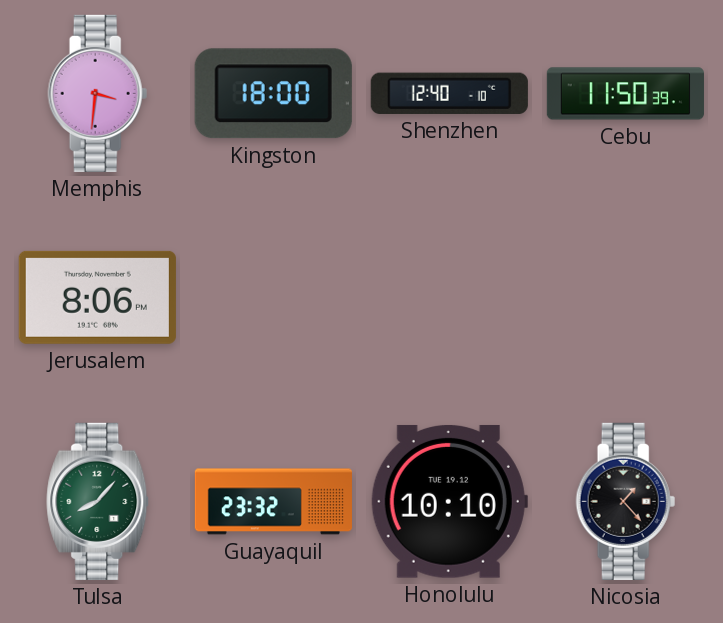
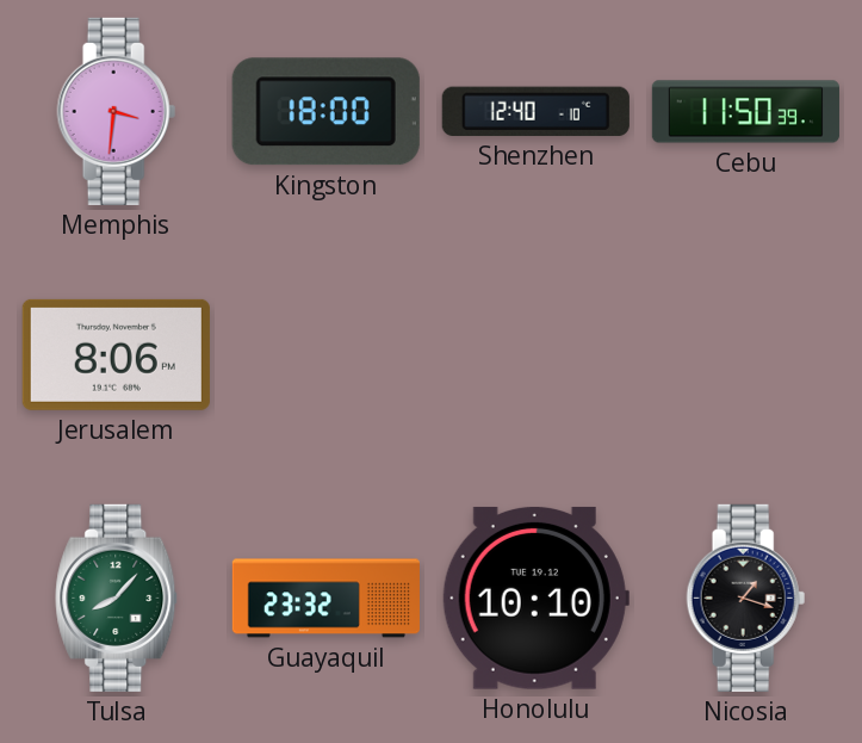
Nicosia: 1:23 -> 1:18
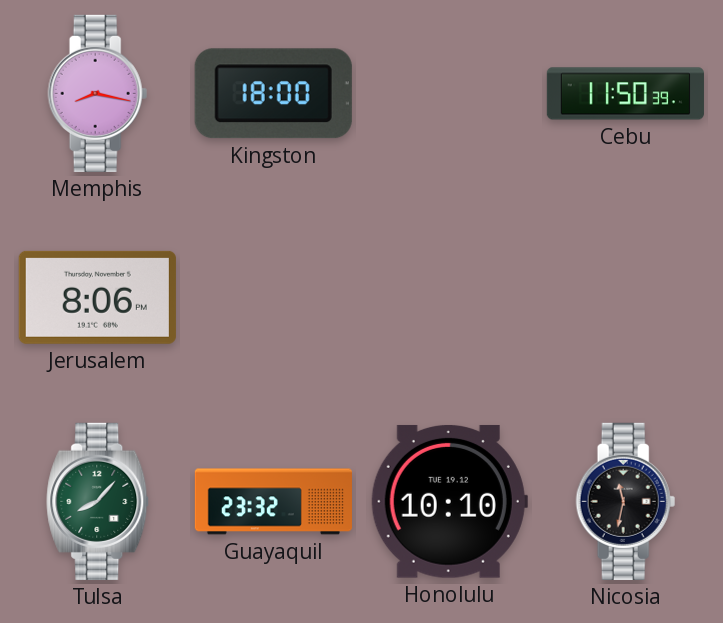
Memphis: 3:31 -> 8:17
Shenzhen: 12:40 -> none
Nicosia: 1:18 -> 11:32
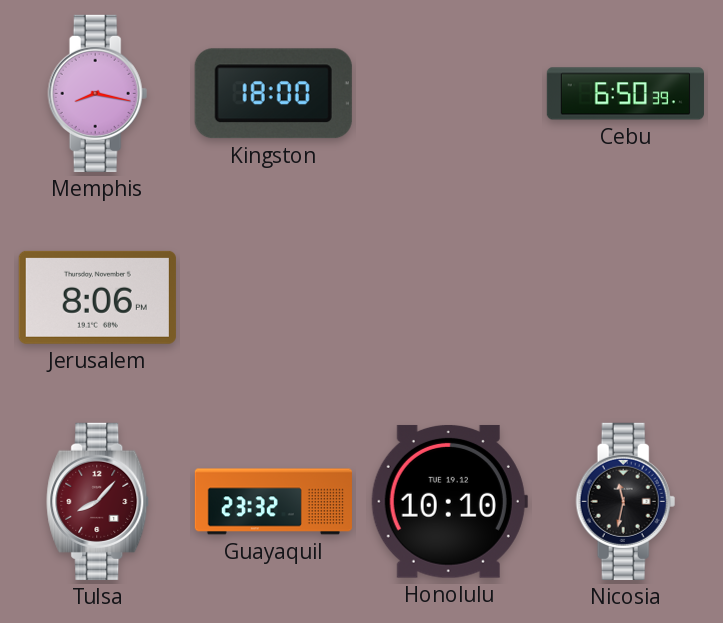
Cebu: 11:50 -> 6:50
Tulsa dial: green -> burgundy
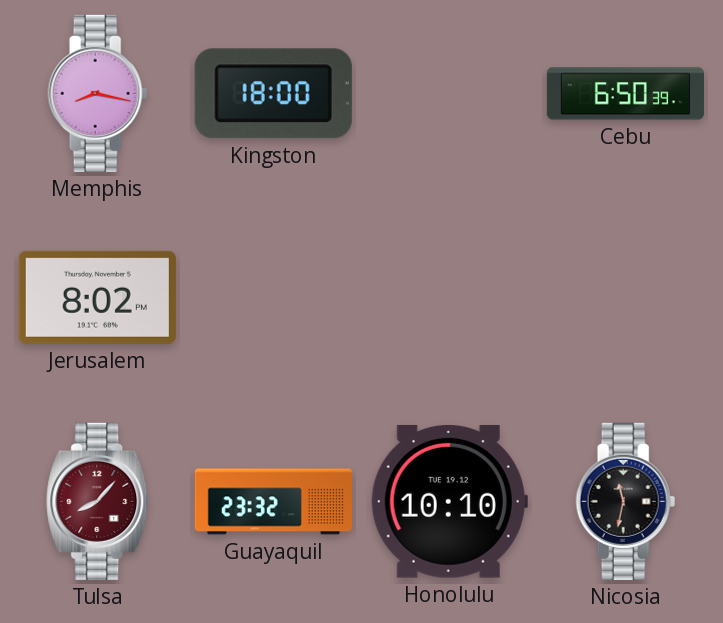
Jerusalem: 8:06 -> 8:02
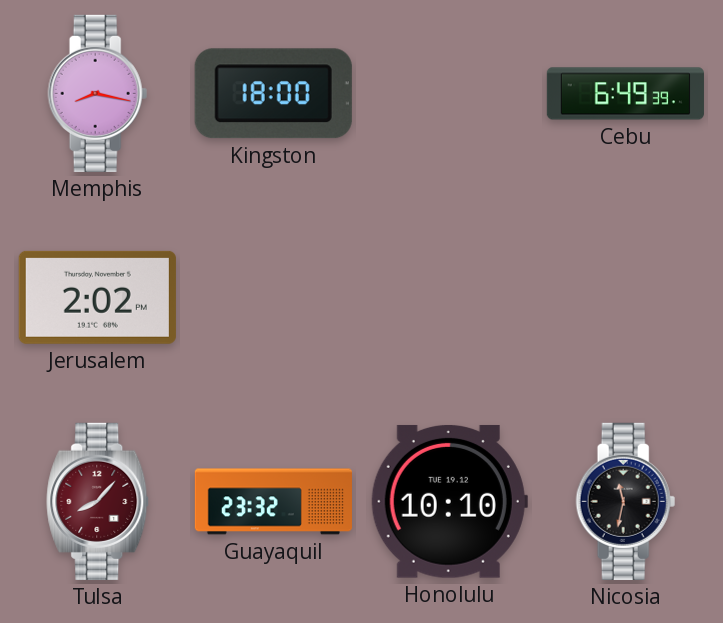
Cebu: 6:50 -> 6:49
Jerusalem: 8:02 -> 2:02
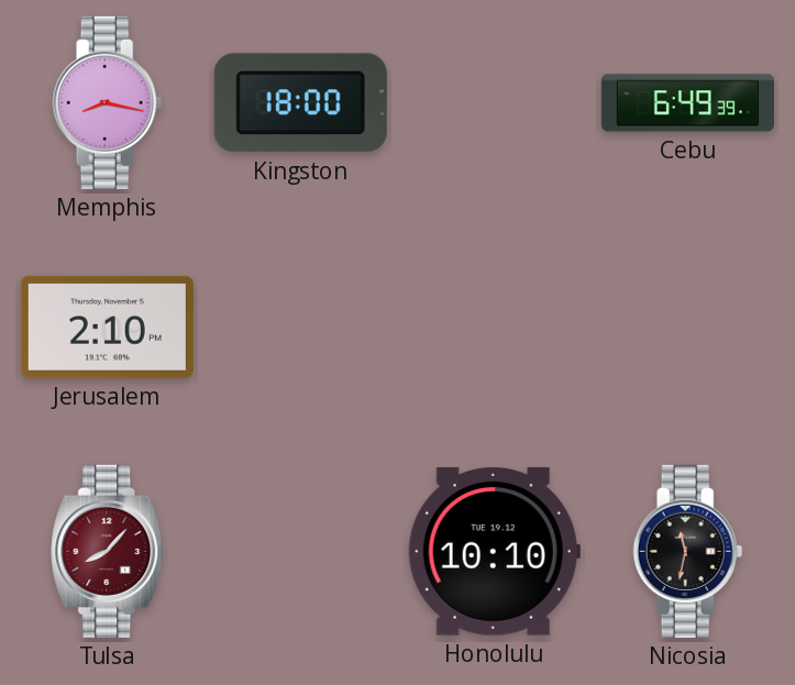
Jerusalem: 2:02 -> 2:10
Guayaquil: 23:32 -> none
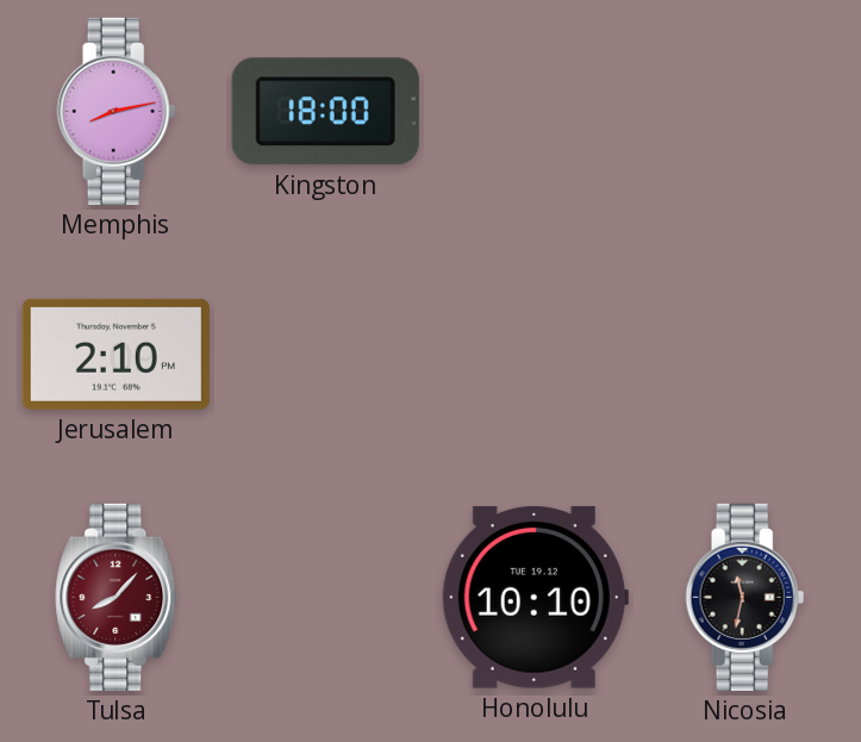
Memphis: 8:17 -> 8:13
Cebu: 6:49 -> none
